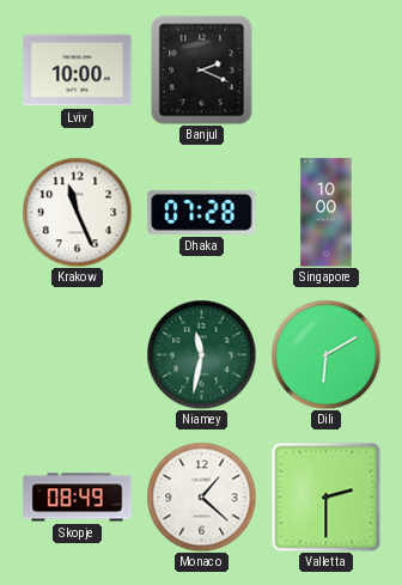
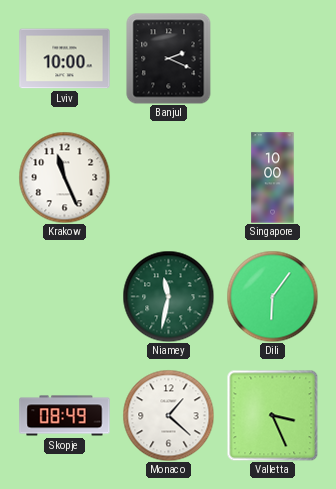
Dhaka: 07:28 -> none
Dili: 6:10 -> 6:06
Valletta: 2:30 -> 3:26
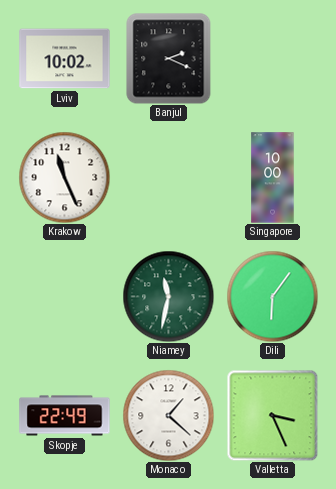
Lviv: 10:00 -> 10:02
Skopje: 08:49 -> 22:49
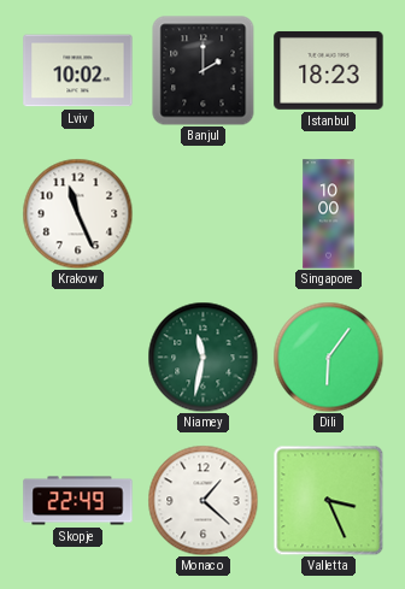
Banjul: 2:19 -> 2:00
Istanbul: none -> 18:23
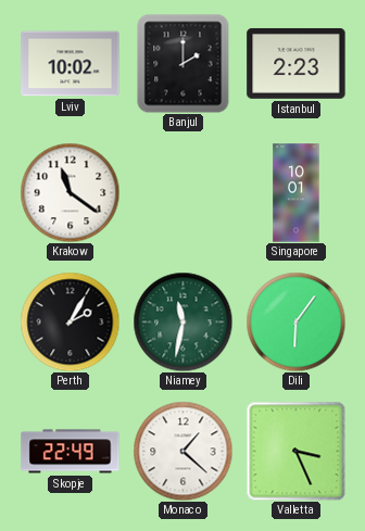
Istanbul: 18:23 -> 2:23
Krakow: 11:26 -> 11:21
Singapore: 10:00 -> 10:01
Perth: none -> 2:05
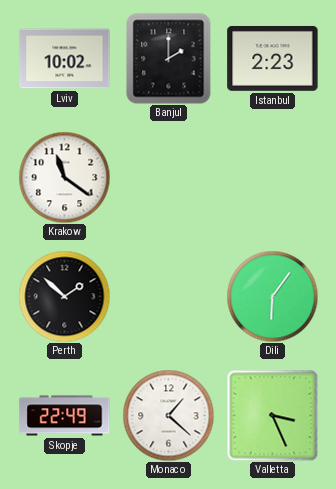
Singapore: 10:01 -> none
Perth: 2:05 -> 1:52
Niamey: 11:32 -> none
